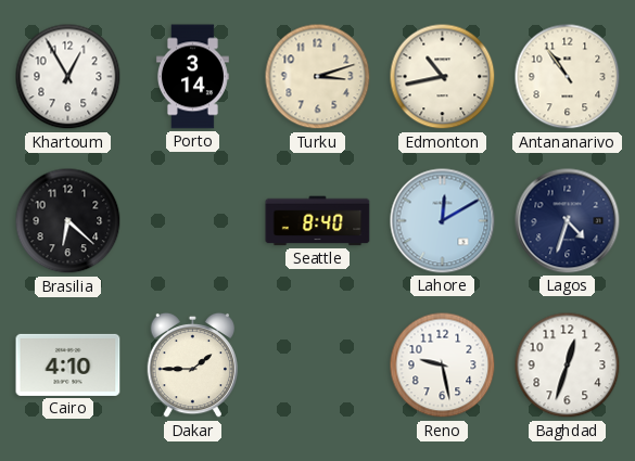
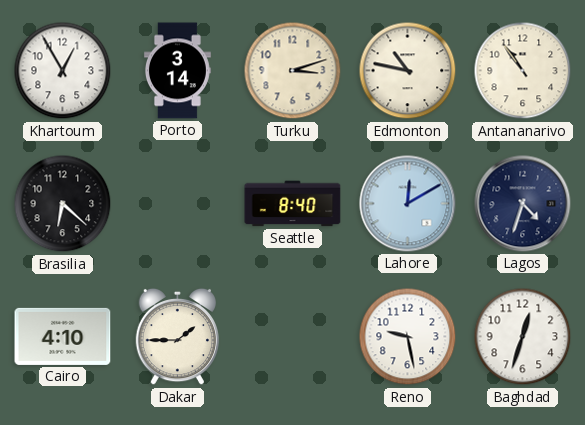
Edmonton: 10:43 -> 10:47
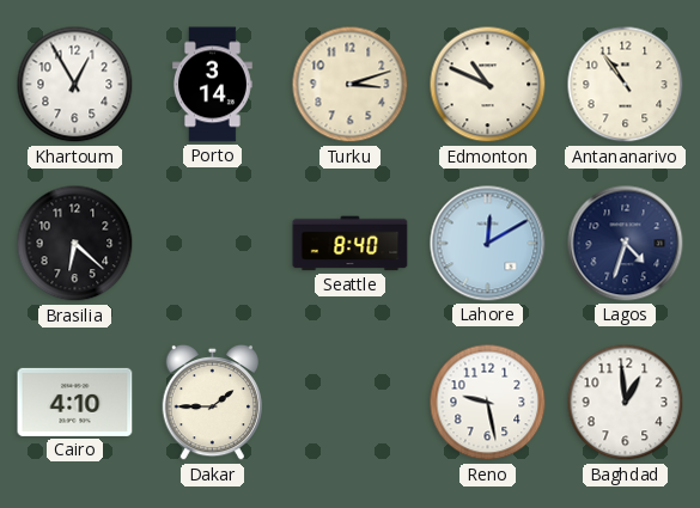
Edmonton: 10:47 -> 10:49
Baghdad: 12:33 -> 12:59
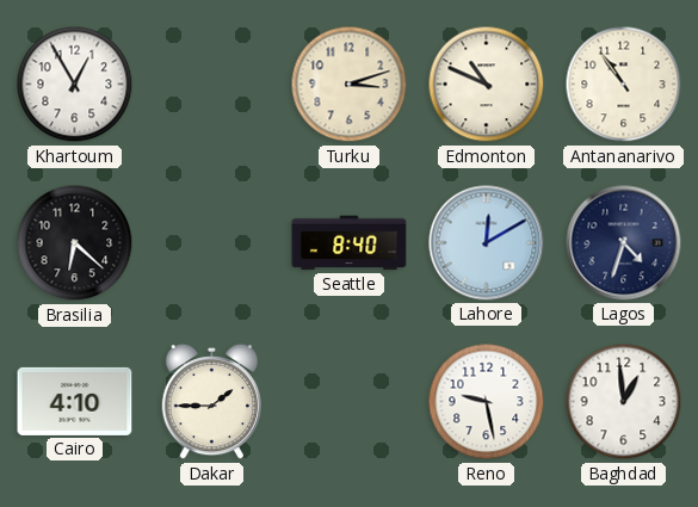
Porto: 3:14 -> none
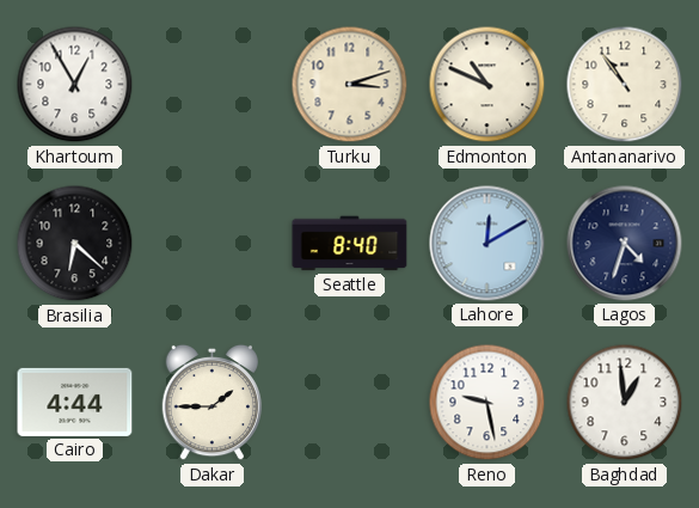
Cairo: 4:10 -> 4:44
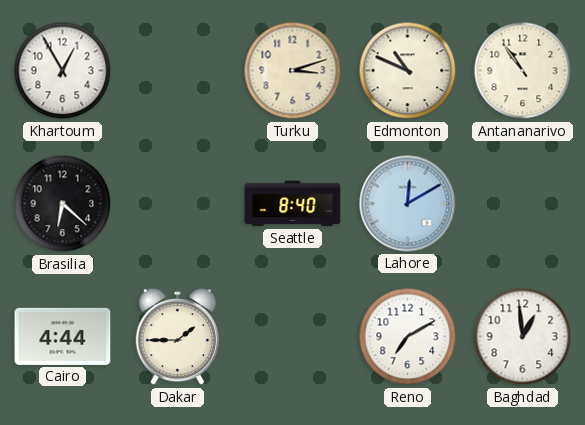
Lagos: 4:33 -> none
Reno: 9:28 -> 7:10
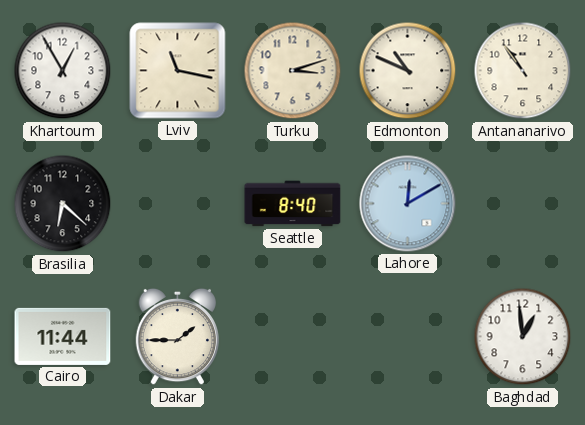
Lviv: none -> 11:17
Cairo: 4:44 -> 11:44
Reno: 7:10 -> none
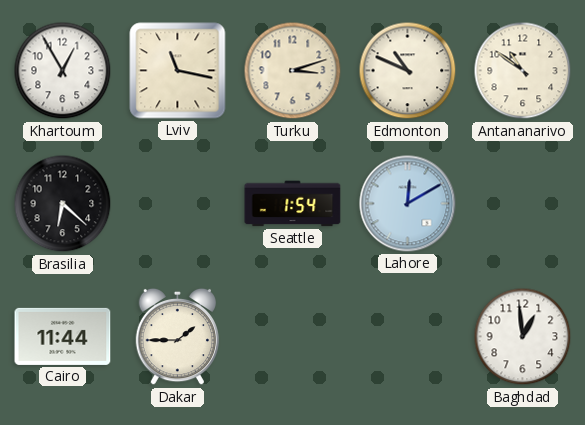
Antananarivo: 10:54 -> 10:51
Seattle: 8:40 -> 1:54
